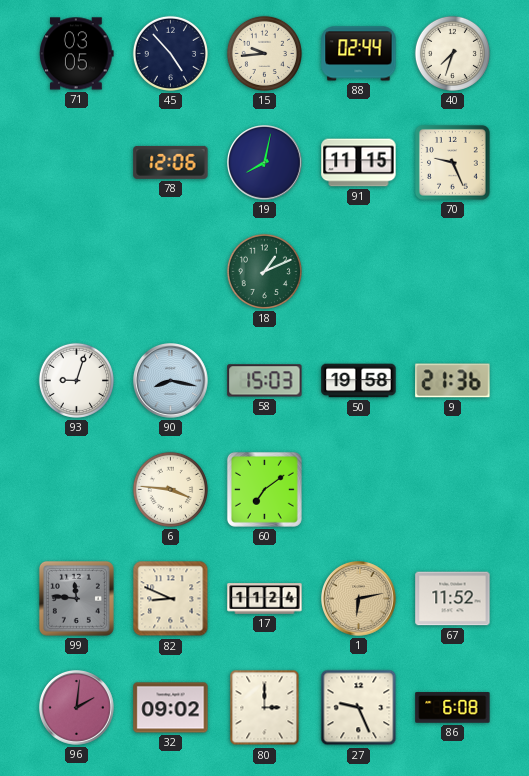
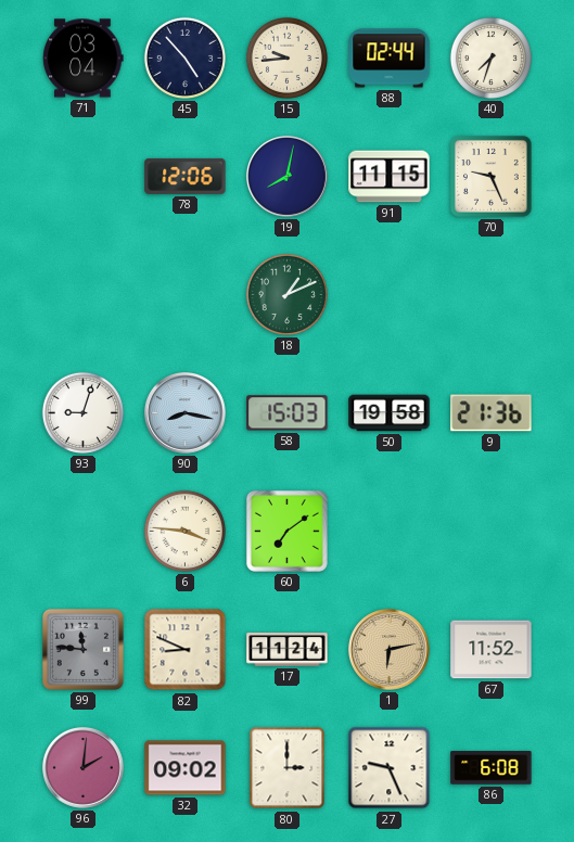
71: 03:05 -> 03:04
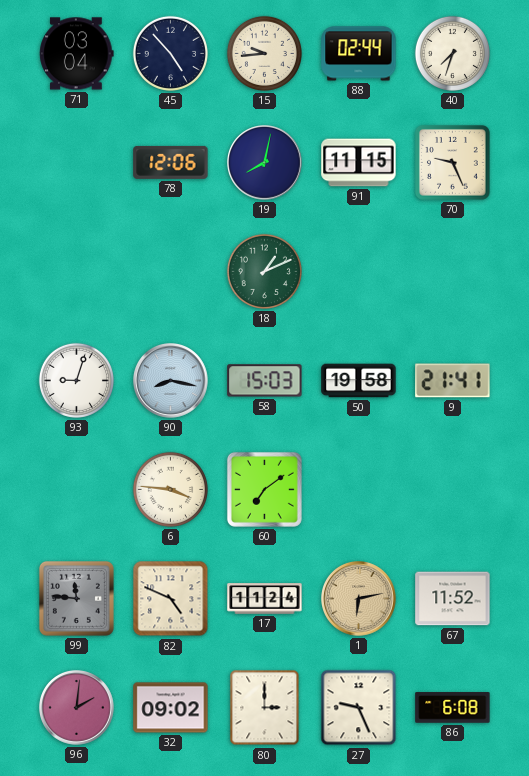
9: 21:36 -> 21:41
82: 8:49 -> 4:49
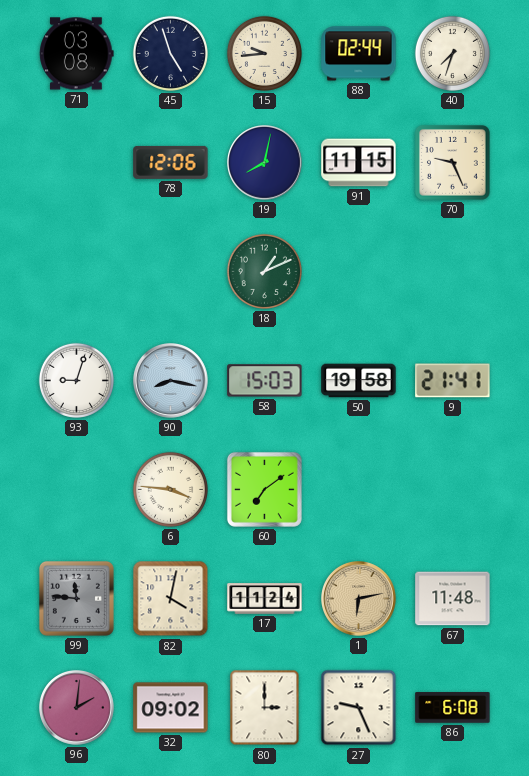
71: 03:04 -> 03:08
45: 4:53 -> 4:57
82: 4:49 -> 4:02
67: 11:52 -> 11:48
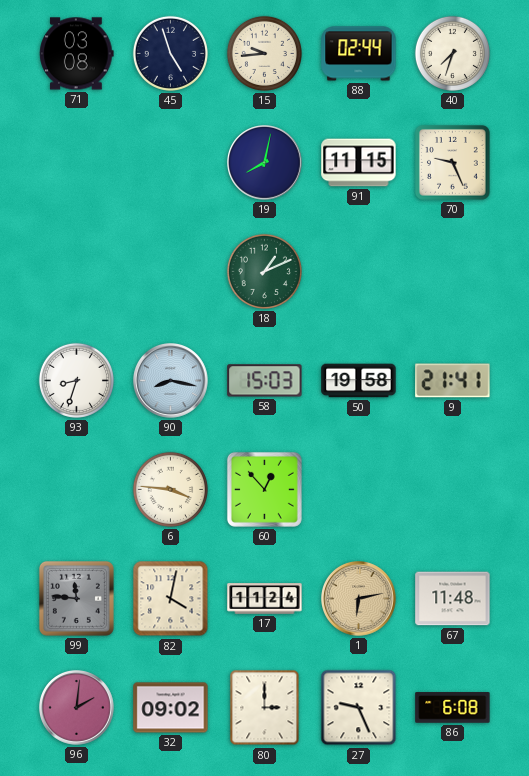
78: 12:06 -> none
93: 9:03 -> 8:33
60: 7:09 -> 12:53
